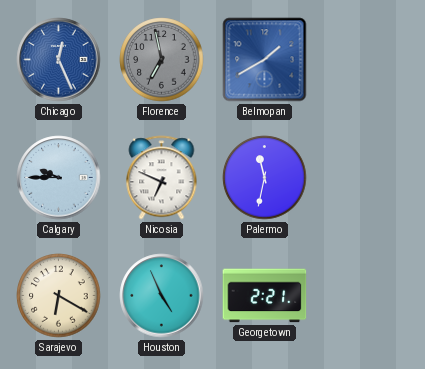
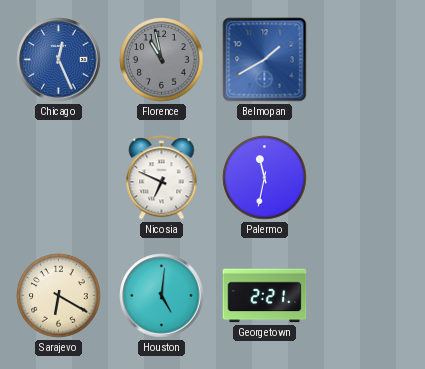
Florence: 6:58 -> 10:58
Calgary: 9:45 -> none
Houston: 4:56 -> 5:01
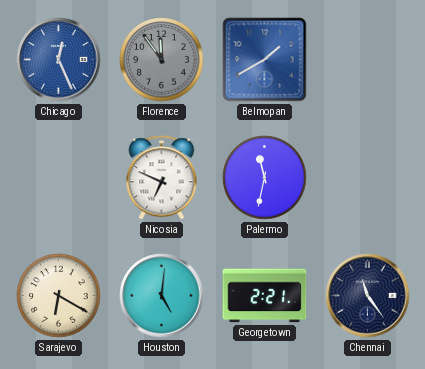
Florence: 10:58 -> 11:54
Chennai: none -> 11:24
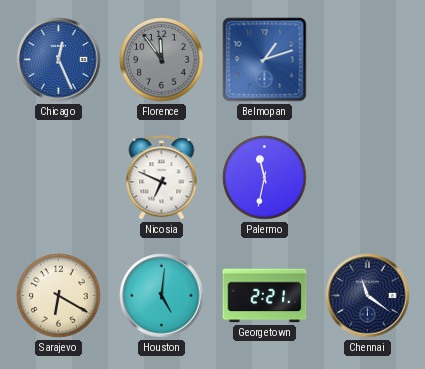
Belmopan: 1:40 -> 1:12
Chennai: 11:24 -> 11:21
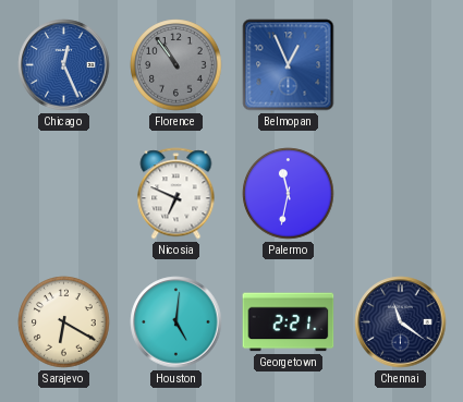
Florence: 11:54 -> 10:54
Belmopan: 1:12 -> 12:56
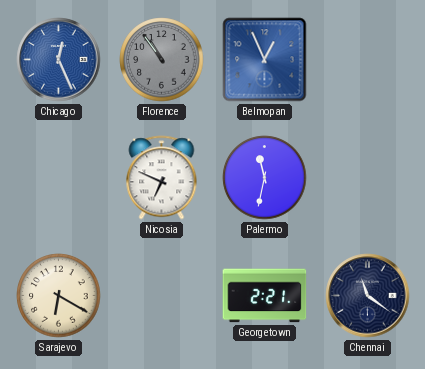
Houston: 5:01 -> none
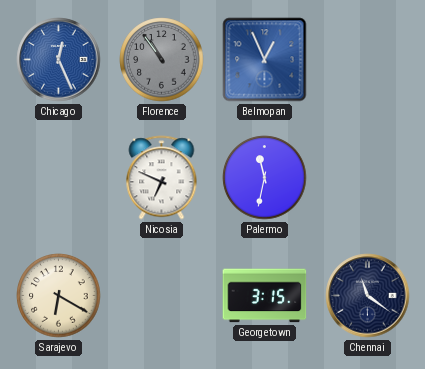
Georgetown: 2:21 -> 3:15
